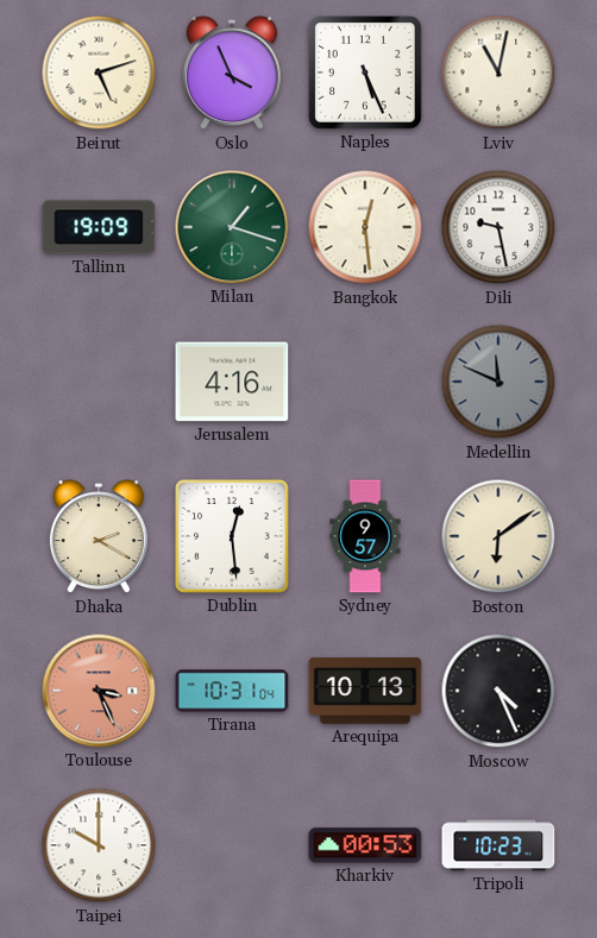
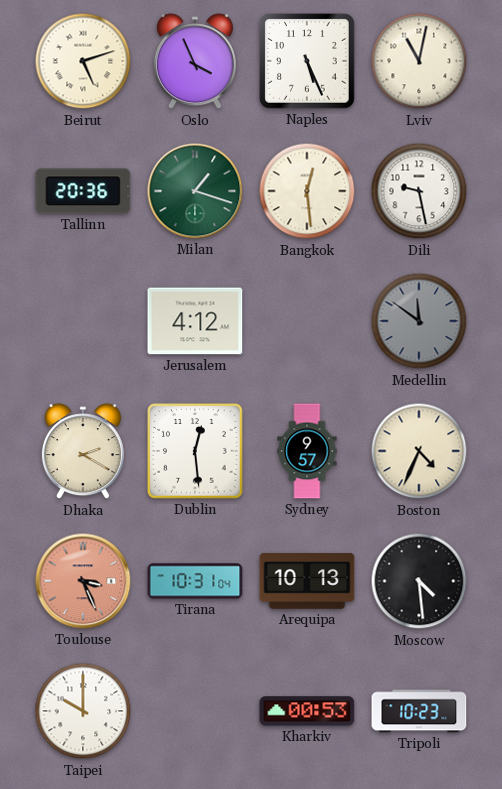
Tallinn: 19:09 -> 20:36
Jerusalem: 4:16 -> 4:12
Medellin: 11:49 -> 11:51
Boston: 6:09 -> 4:34
Moscow: 4:26 -> 4:29
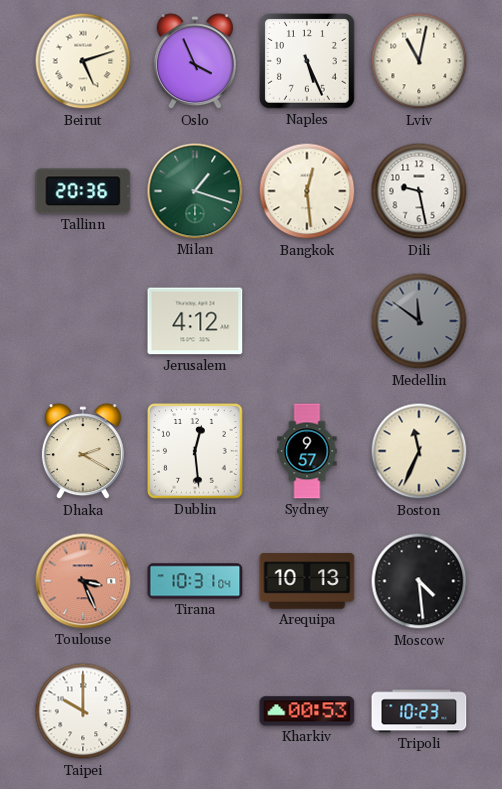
Boston: 4:34 -> 11:34
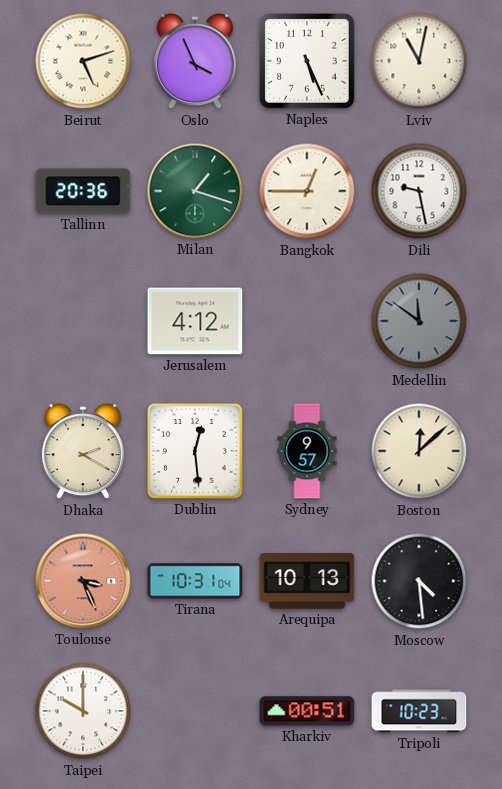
Bangkok: 12:29 -> 12:45
Boston: 11:34 -> 12:08
Kharkiv: 00:53 -> 00:51
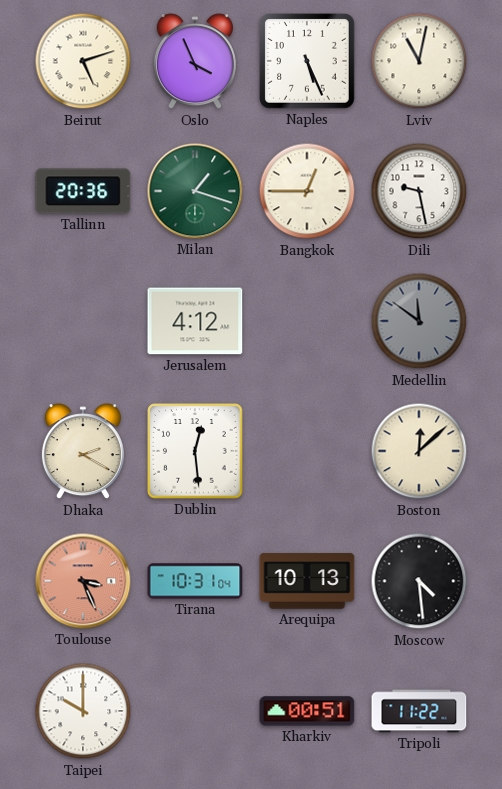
Sydney: 9:57 -> none
Tripoli: 10:23 -> 11:22
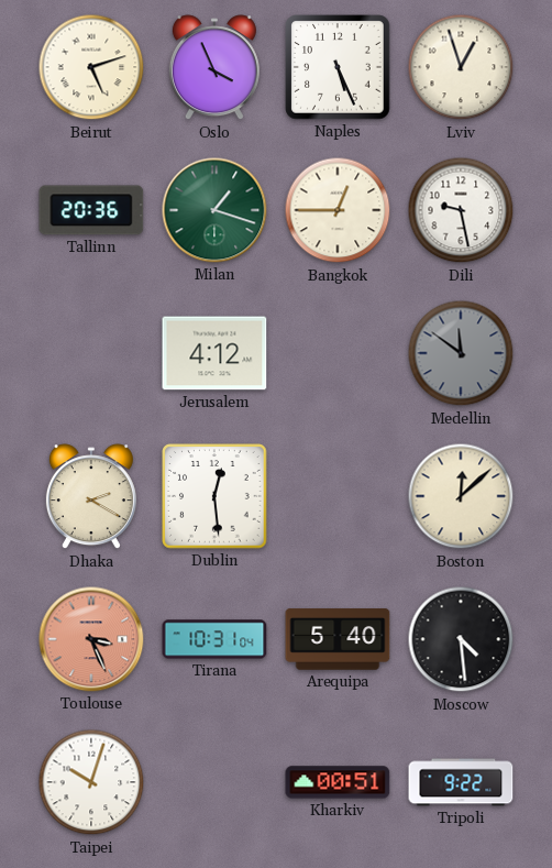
Lviv: 11:02 -> 12:57
Arequipa: 10:13 -> 5:40
Taipei: 10:00 -> 10:03
Tripoli: 11:22 -> 9:22
